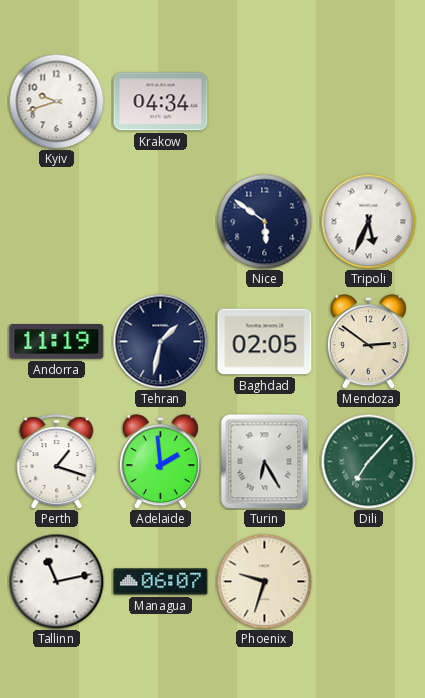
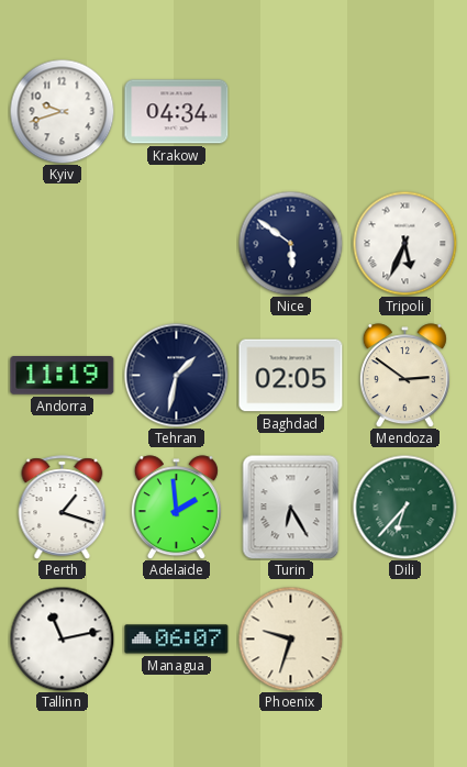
Dili: 7:07 -> 6:37
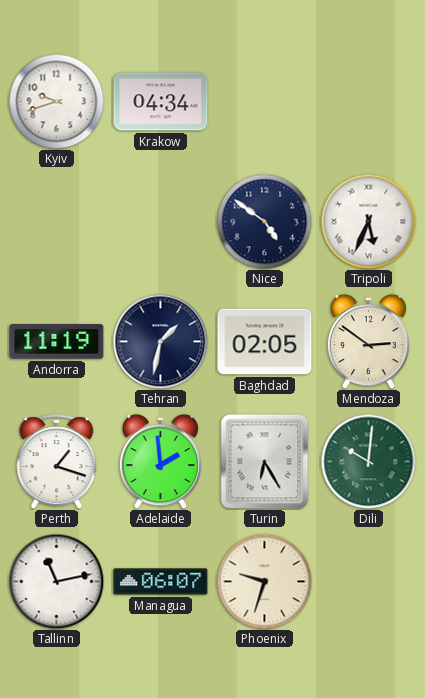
Nice: 5:51 -> 4:51
Dili: 6:37 -> 10:01
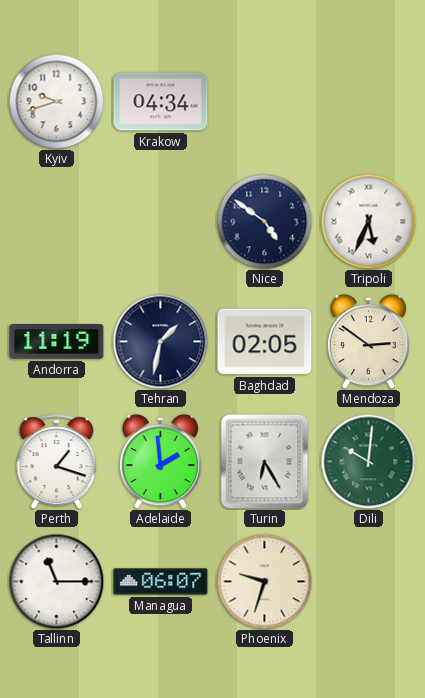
Tallinn: 11:13 -> 11:15
